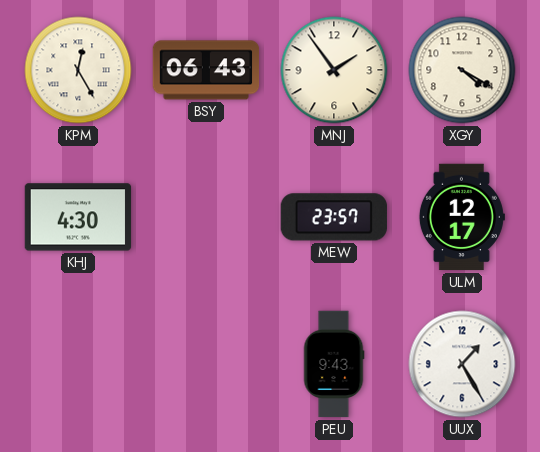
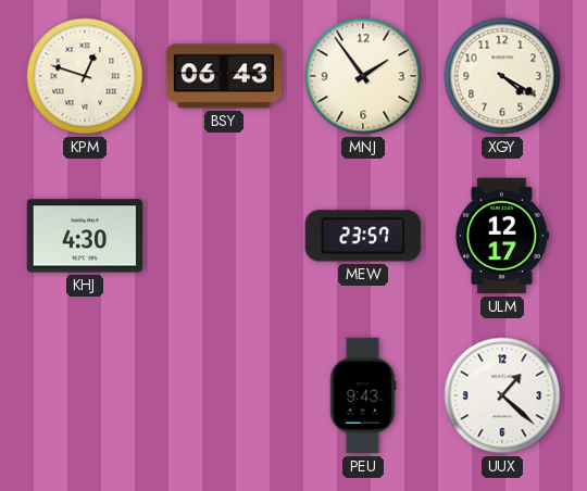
KPM: 12:25 -> 12:48
UUX: 1:25 -> 1:22
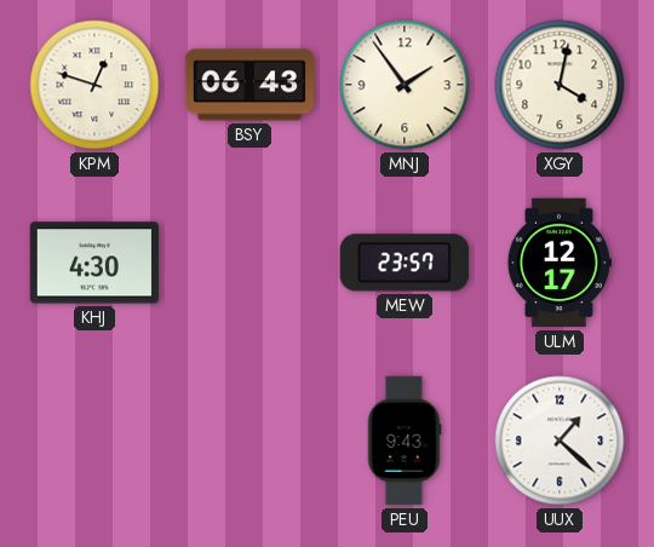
XGY: 4:20 -> 4:02
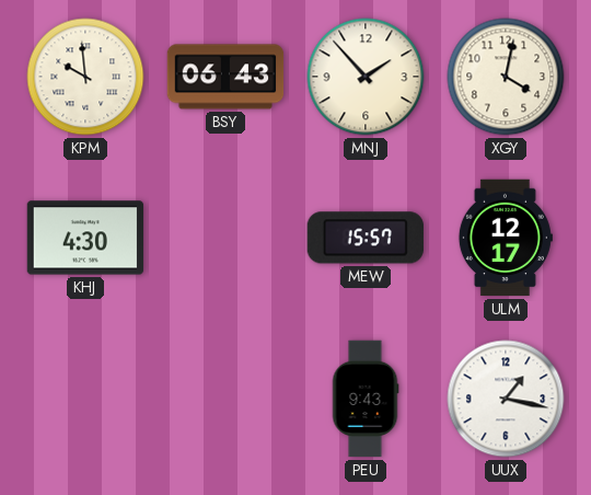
KPM: 12:48 -> 9:59
MNJ: 1:54 -> 1:53
MEW: 23:57 -> 15:57
UUX: 1:22 -> 1:17
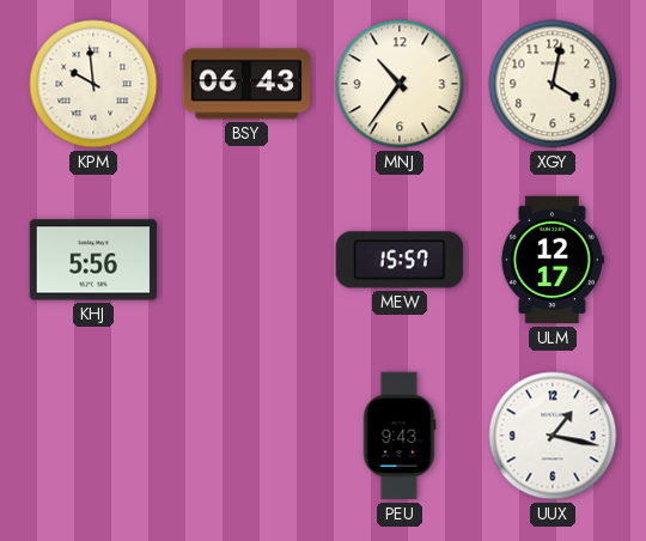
MNJ: 1:53 -> 10:36
KHJ: 4:30 -> 5:56
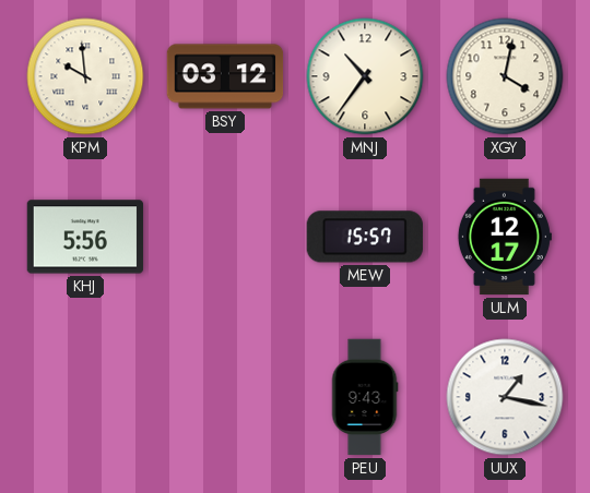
BSY: 06:43 -> 03:12
